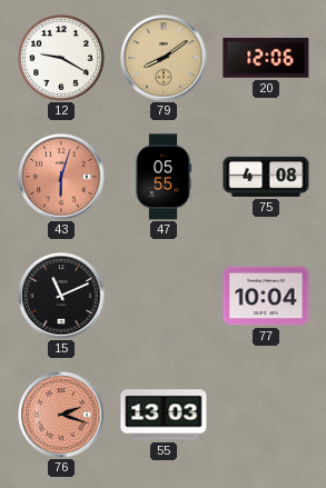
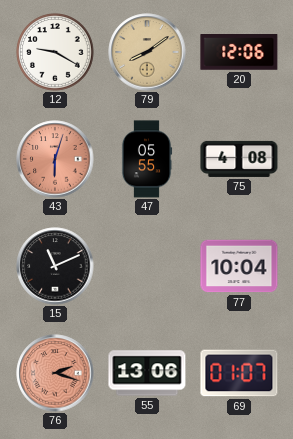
55: 13:03 -> 13:06
69: none -> 01:07
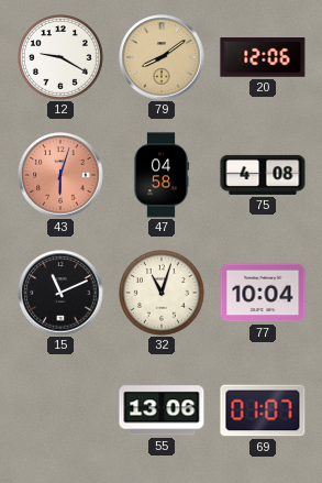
47: 05:55 -> 04:58
32: none -> 11:03
76: 2:18 -> none
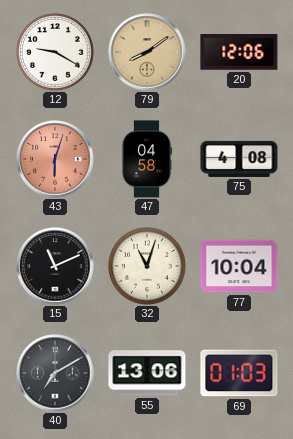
40: none -> 7:10
69: 01:07 -> 01:03
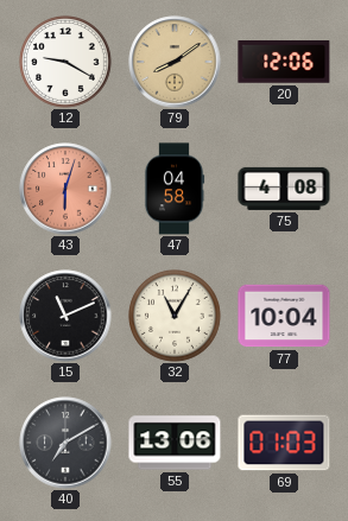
32: 11:03 -> 11:05
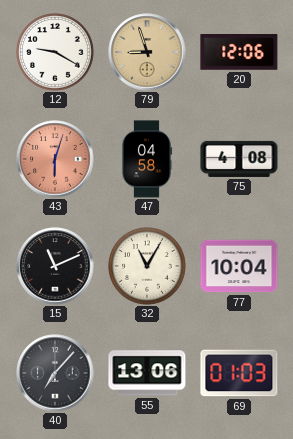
79: 8:09 -> 8:57
40: 7:10 -> 7:07
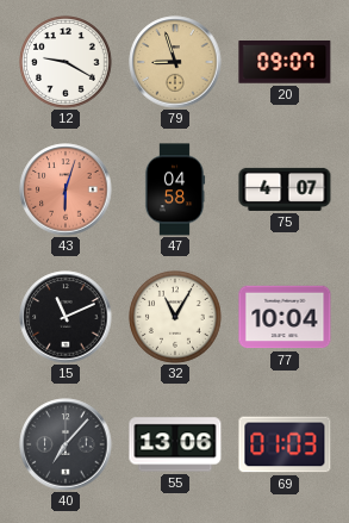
20: 12:06 -> 09:07
75: 4:08 -> 4:07
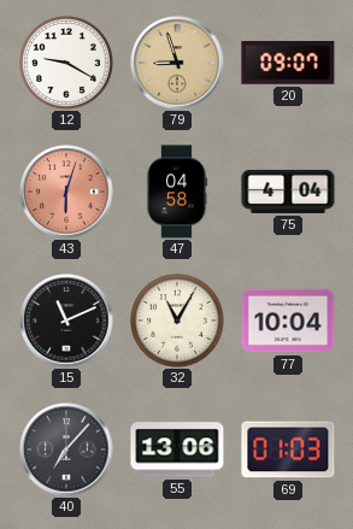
75: 4:07 -> 4:04
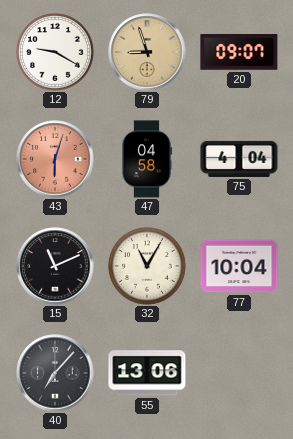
69: 01:03 -> none
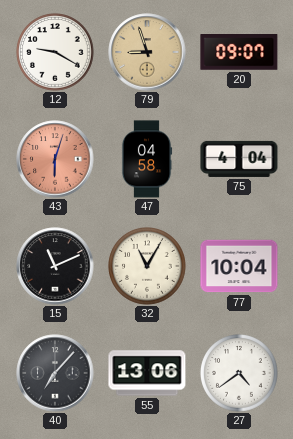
27: none -> 4:39
